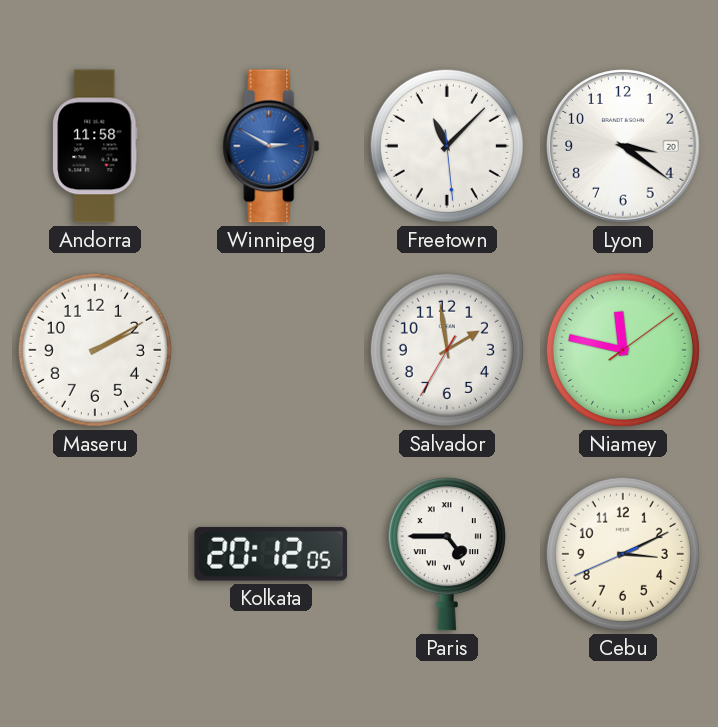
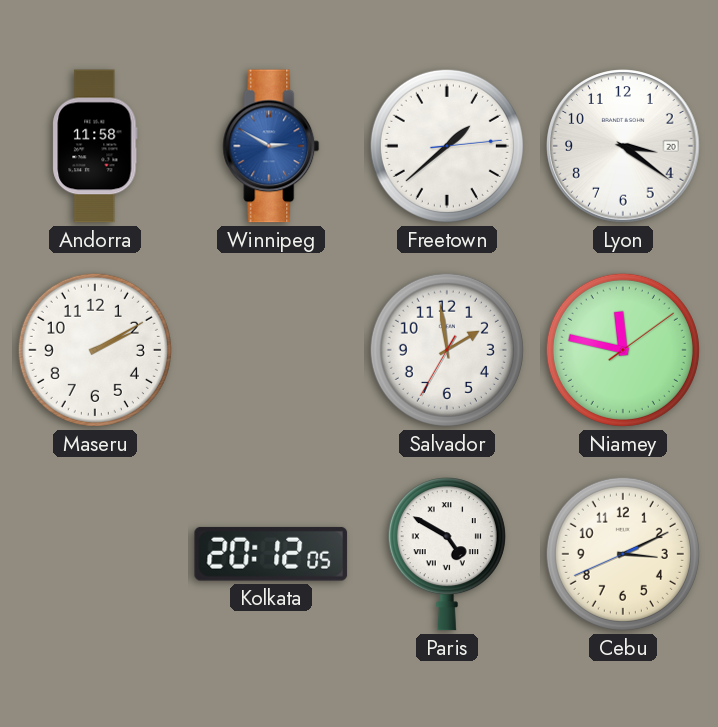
Freetown: 11:07 -> 1:38
Paris: 4:45 -> 4:50
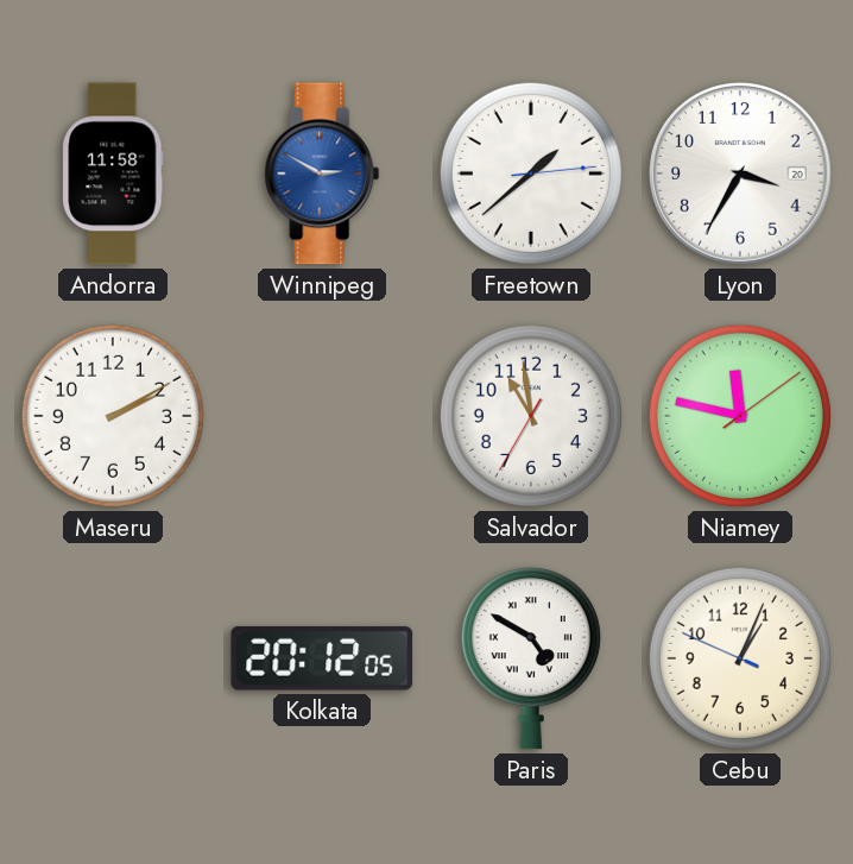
Lyon: 3:21 -> 3:35
Salvador: 1:58 -> 10:58
Cebu: 3:10 -> 1:03
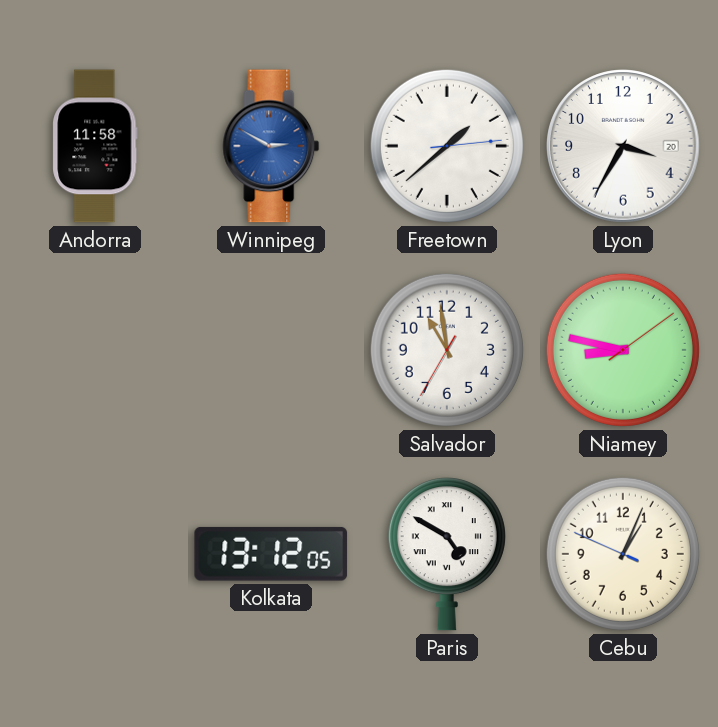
Maseru: 2:10 -> none
Niamey: 11:47 -> 8:47
Kolkata: 20:12 -> 13:12
